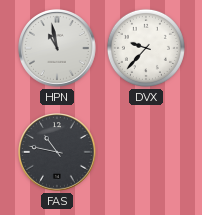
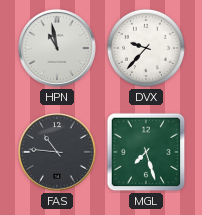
FAS: 10:47 -> 10:46
MGL: none -> 7:27
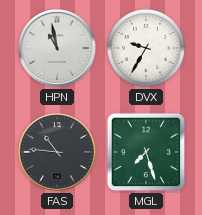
DVX: 9:37 -> 9:35
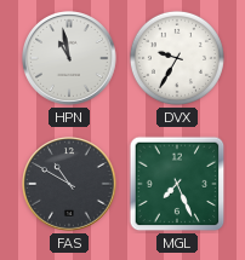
FAS: 10:46 -> 10:50
MGL: 7:27 -> 7:26
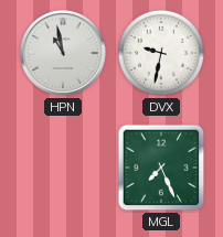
DVX: 9:35 -> 9:32
FAS: 10:50 -> none
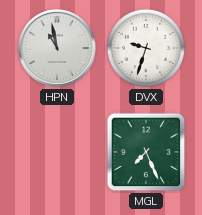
DVX: 9:32 -> 9:33
